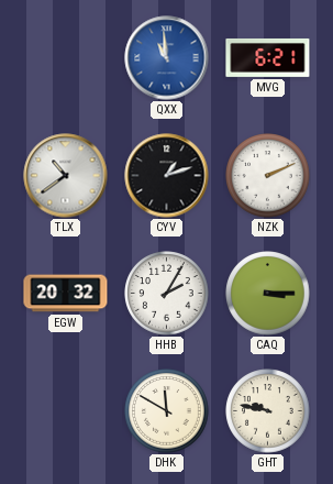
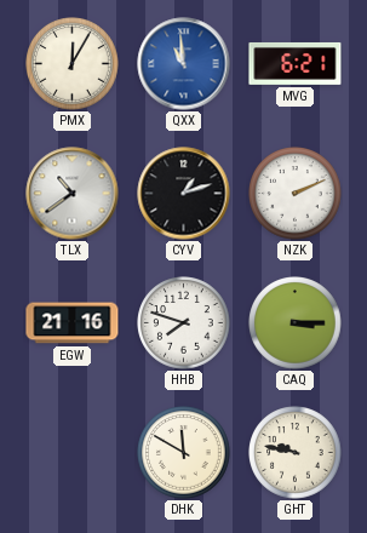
PMX: none -> 12:05
EGW: 20:32 -> 21:16
HHB: 2:05 -> 7:48
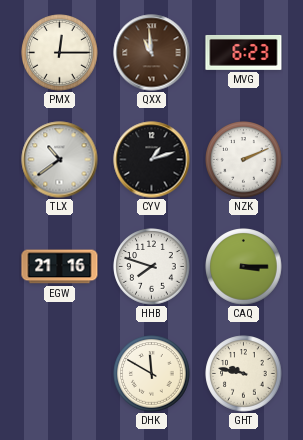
PMX: 12:05 -> 12:15
QXX dial: blue -> brown
MVG: 6:21 -> 6:23
